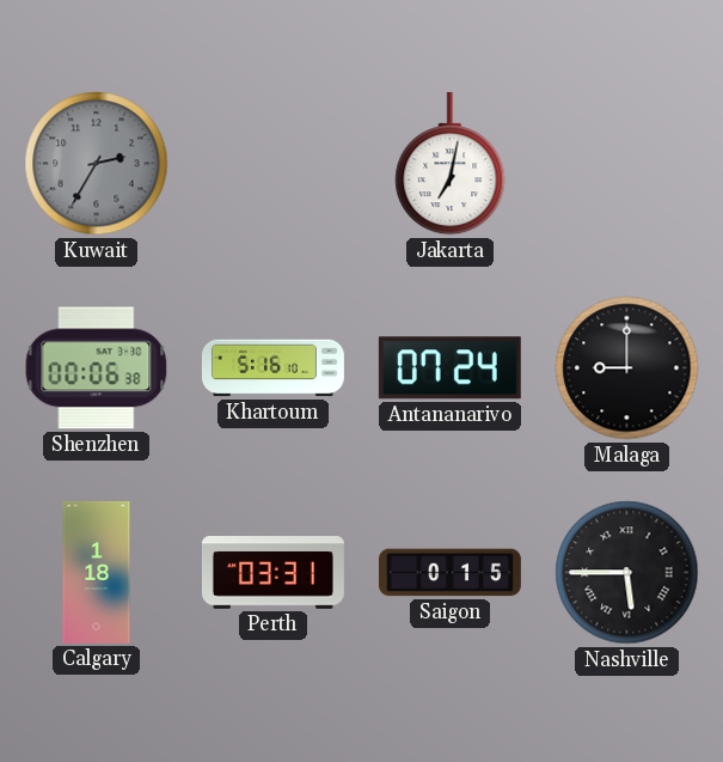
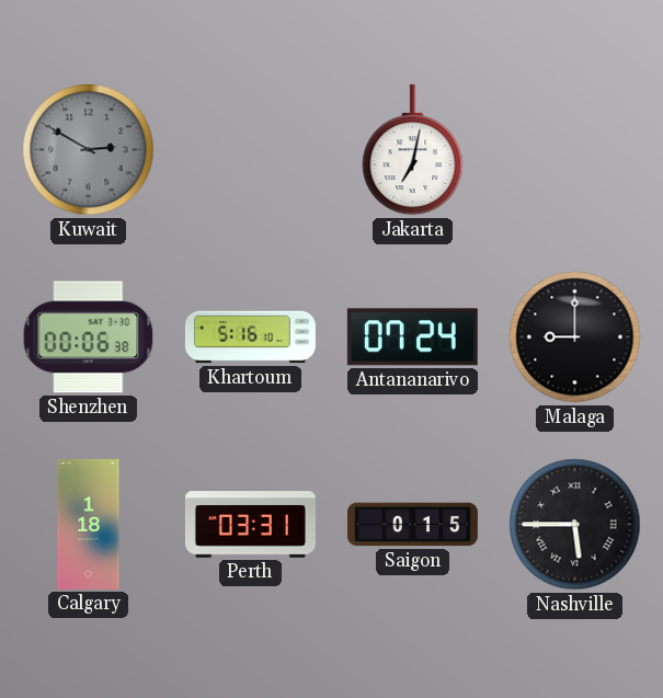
Kuwait: 2:35 -> 2:50
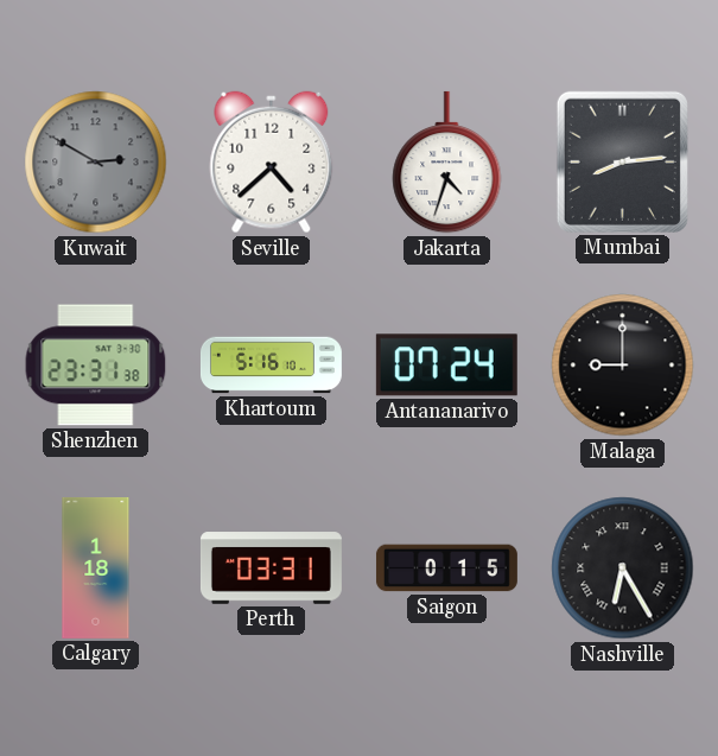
Seville: none -> 4:38
Jakarta: 7:02 -> 4:33
Mumbai: none -> 8:14
Shenzhen: 00:06 -> 23:31
Nashville: 5:45 -> 6:25
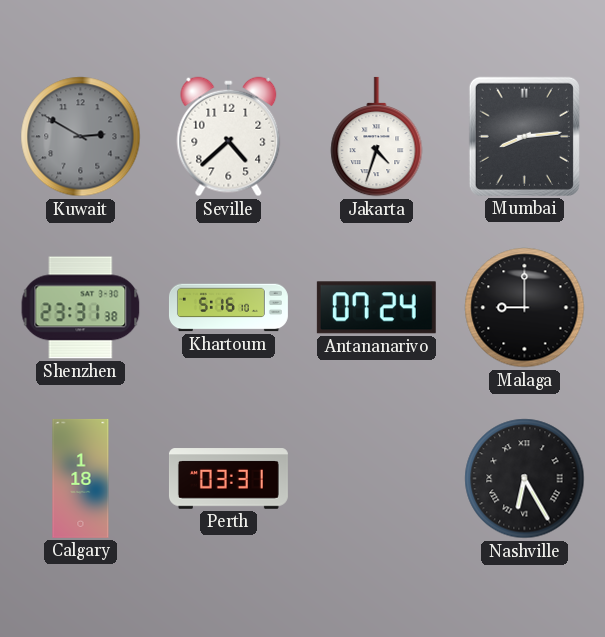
Saigon: 0:15 -> none
